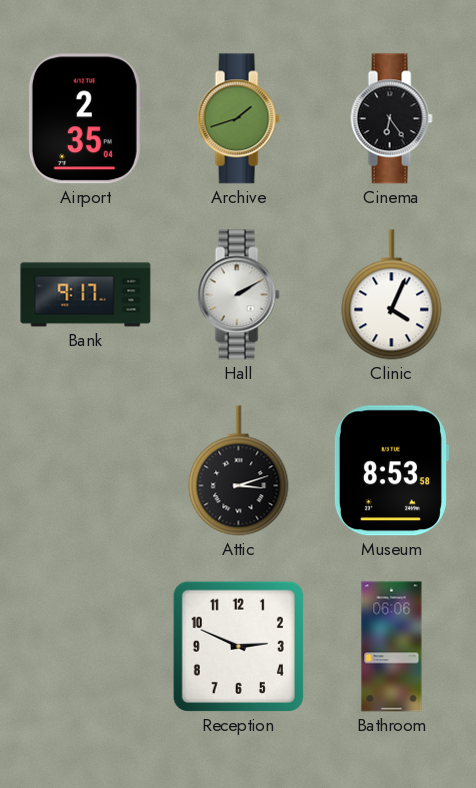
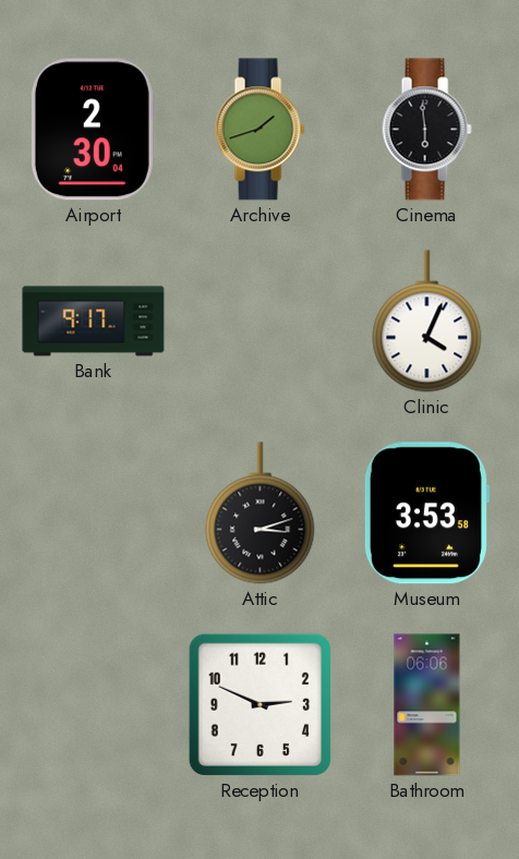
Airport: 2:35 -> 2:30
Cinema: 6:24 -> 5:59
Hall: 2:10 -> none
Museum: 8:53 -> 3:53
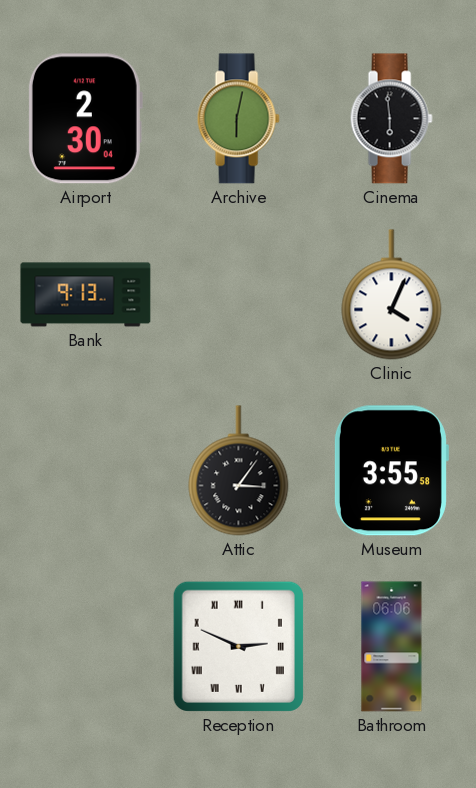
Archive: 1:42 -> 6:02
Bank: 9:17 -> 9:13
Attic: 3:12 -> 3:06
Museum: 3:53 -> 3:55
Reception numerals: Arabic -> Roman
